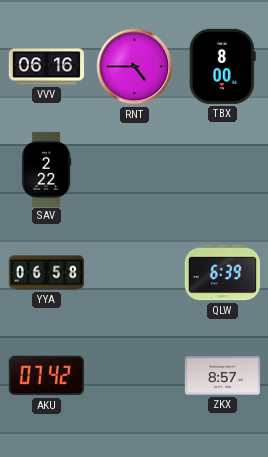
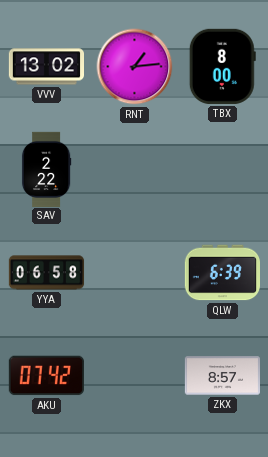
VVV: 06:16 -> 13:02
RNT: 4:45 -> 1:14
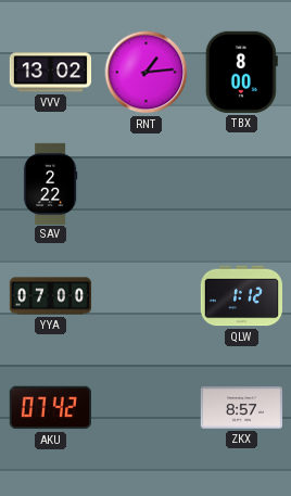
YYA: 06:58 -> 07:00
QLW: 6:39 -> 1:12
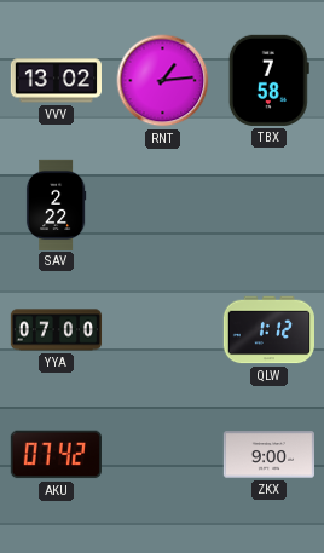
TBX: 8:00 -> 7:58
ZKX: 8:57 -> 9:00
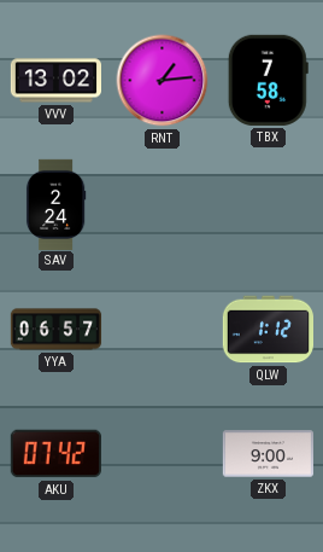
SAV: 2:22 -> 2:24
YYA: 07:00 -> 06:57
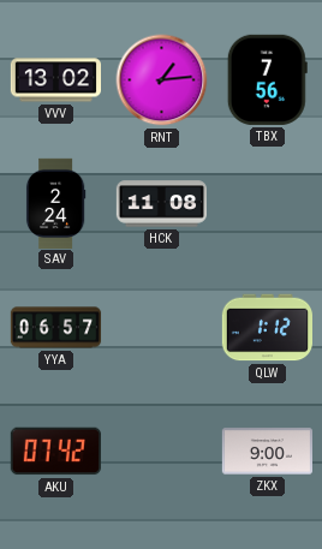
TBX: 7:58 -> 7:56
HCK: none -> 11:08
